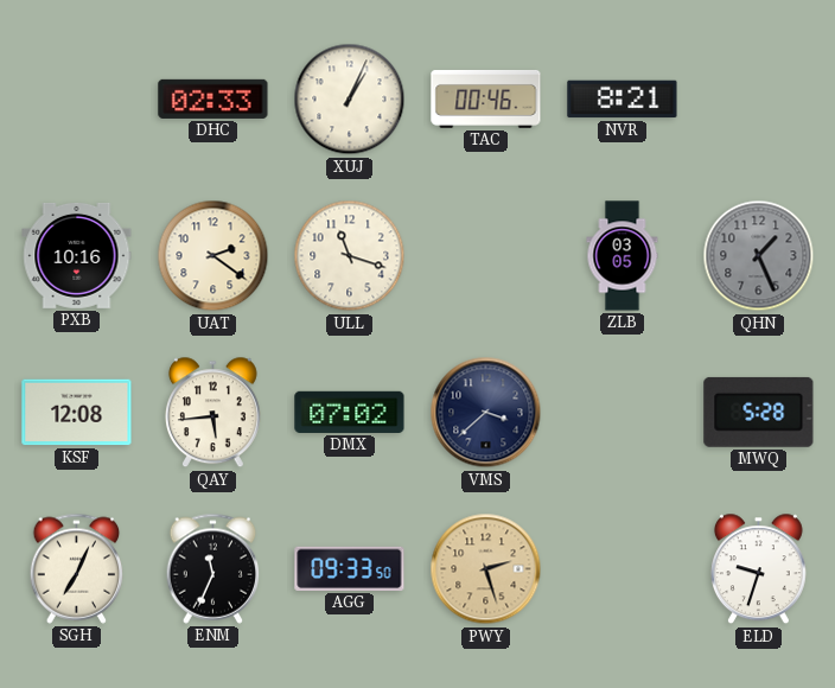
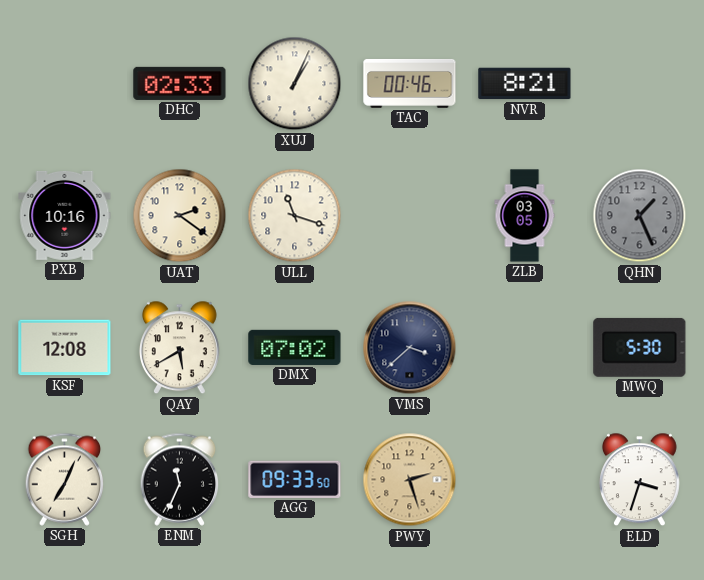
QAY: 5:44 -> 5:40
MWQ: 5:28 -> 5:30
ELD: 9:33 -> 3:33
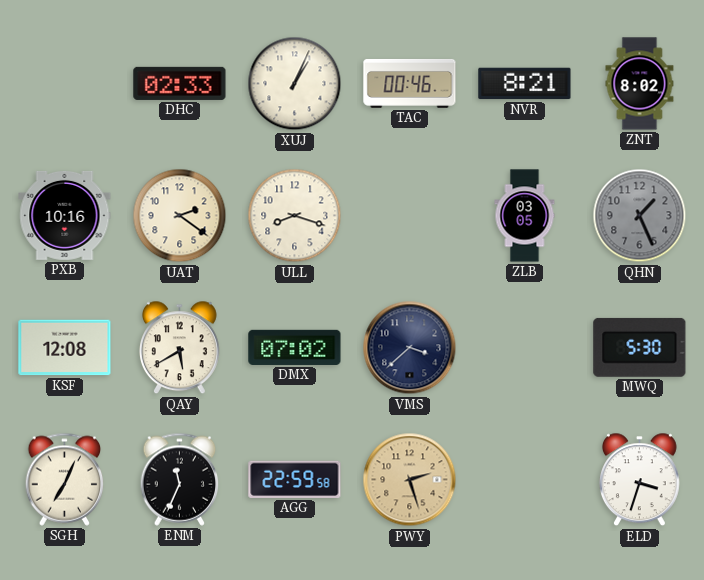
ZNT: none -> 8:02
ULL: 11:18 -> 8:18
AGG: 09:33 -> 22:59
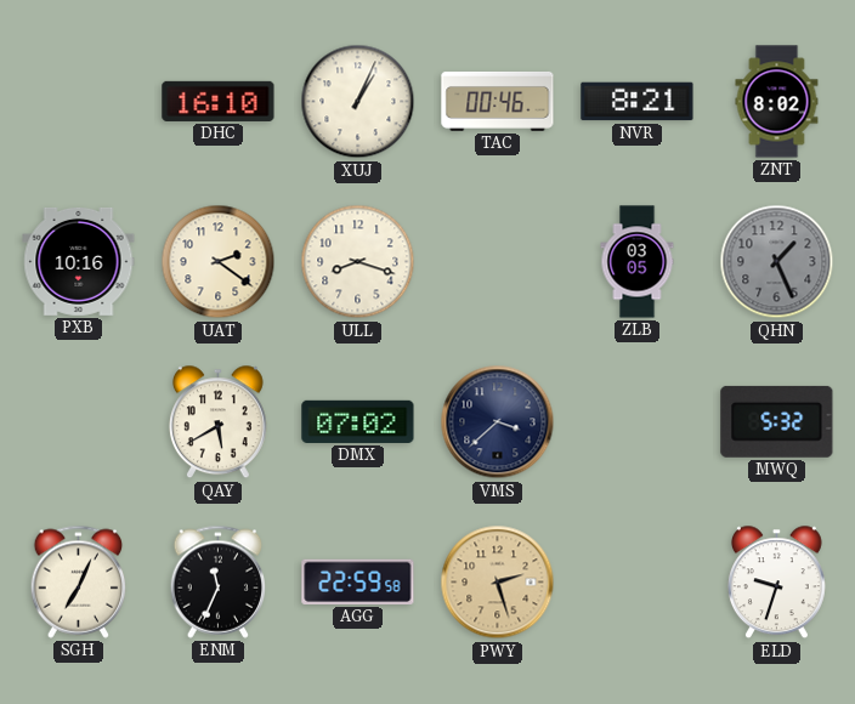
DHC: 02:33 -> 16:10
KSF: 12:08 -> none
MWQ: 5:30 -> 5:32
ELD: 3:33 -> 9:33
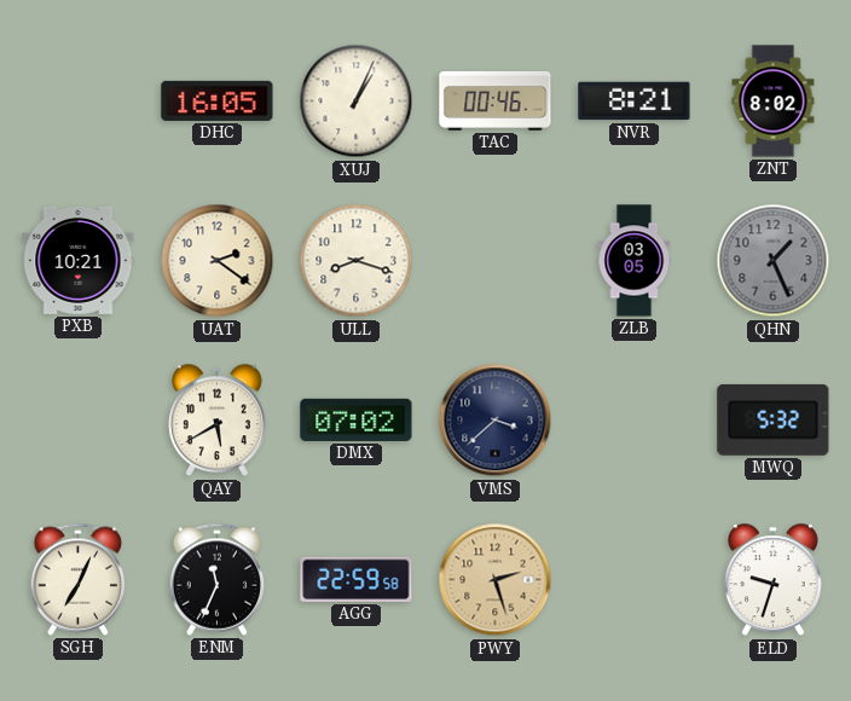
DHC: 16:10 -> 16:05
PXB: 10:16 -> 10:21
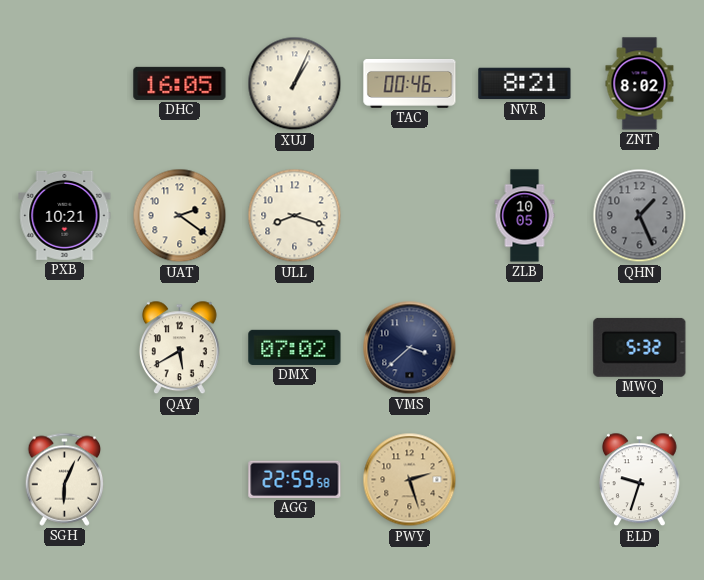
ZLB: 03:05 -> 10:05
SGH: 7:04 -> 6:04
ENM: 11:34 -> none
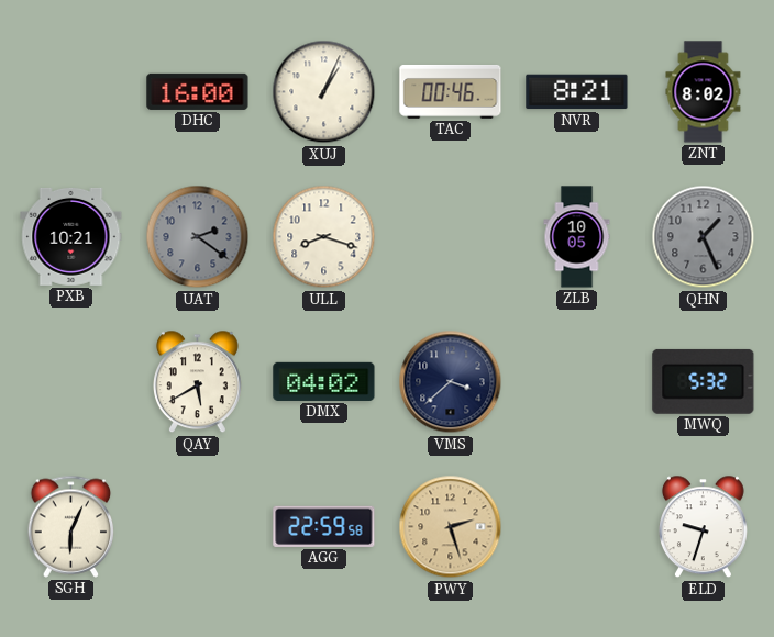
DHC: 16:05 -> 16:00
UAT dial: cream -> grey
DMX: 07:02 -> 04:02
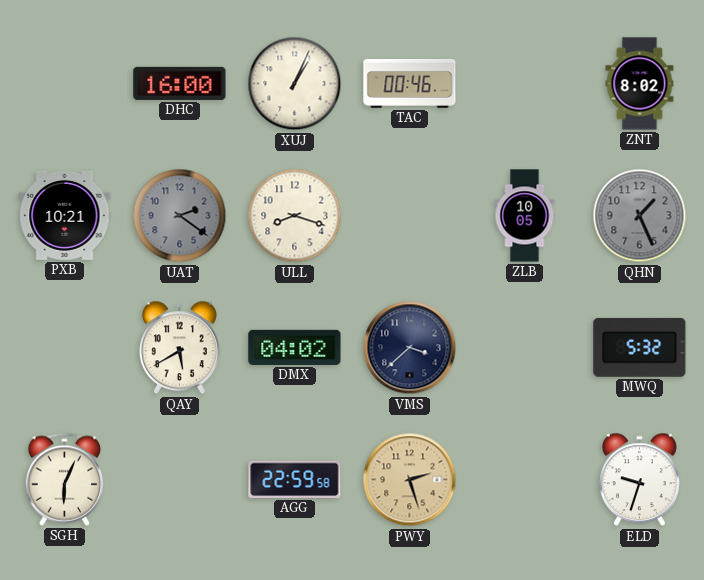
NVR: 8:21 -> none
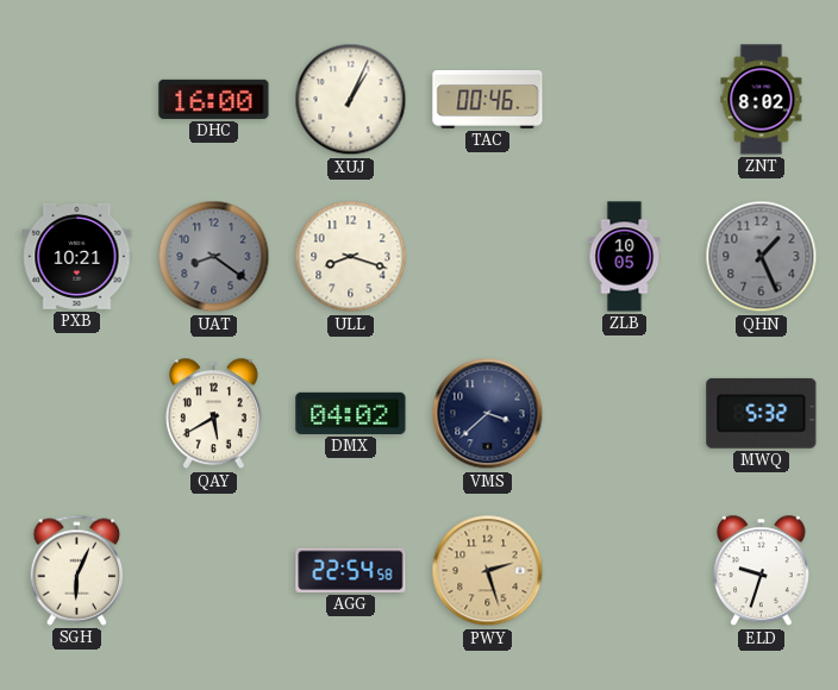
UAT: 2:21 -> 8:21
AGG: 22:59 -> 22:54
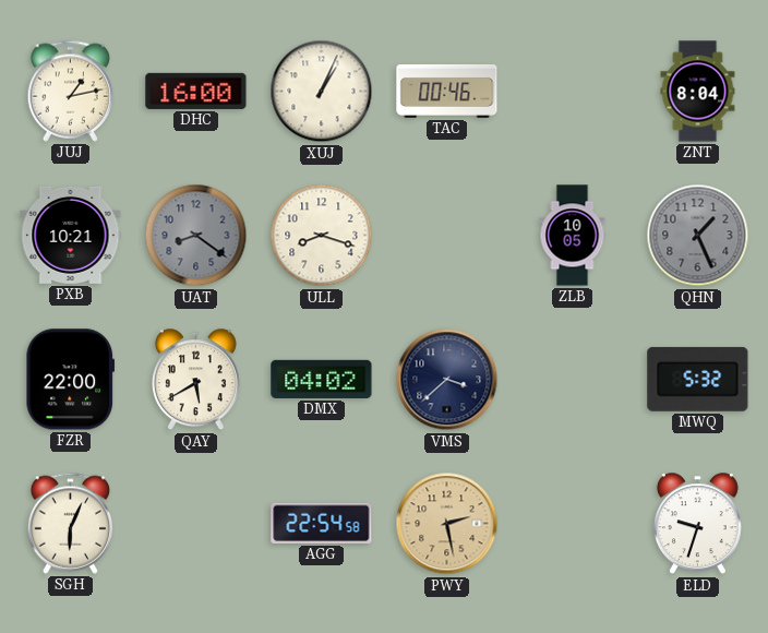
JUJ: none -> 1:13
ZNT: 8:02 -> 8:04
FZR: none -> 22:00
PWY: 2:27 -> 2:28
